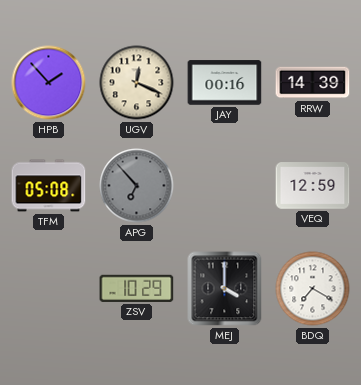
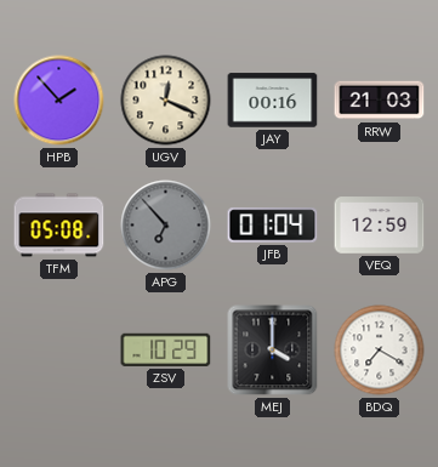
RRW: 14:39 -> 21:03
JFB: none -> 01:04
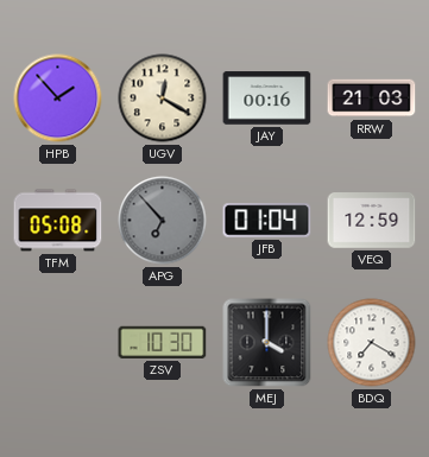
UGV: 12:19 -> 12:20
ZSV: 10:29 -> 10:30
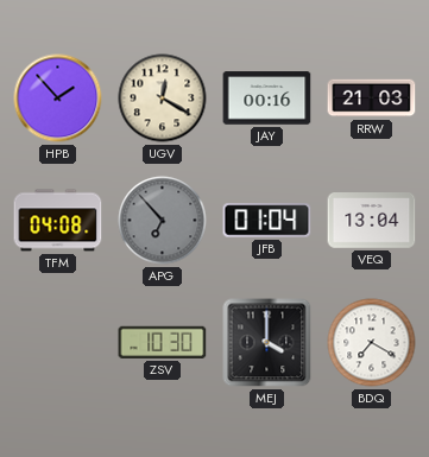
TFM: 05:08 -> 04:08
VEQ: 12:59 -> 13:04
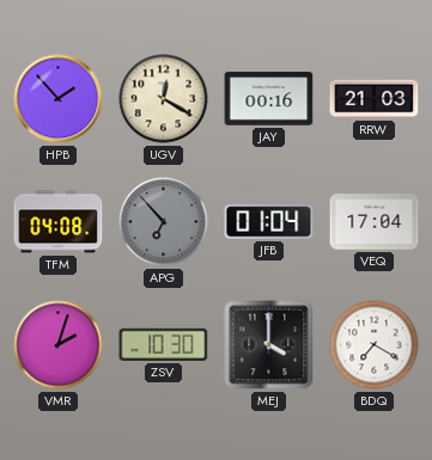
VEQ: 13:04 -> 17:04
VMR: none -> 2:03
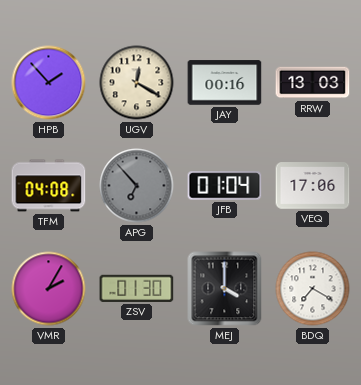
RRW: 21:03 -> 13:03
VEQ: 17:04 -> 17:06
VMR: 2:03 -> 2:05
ZSV: 10:30 -> 01:30
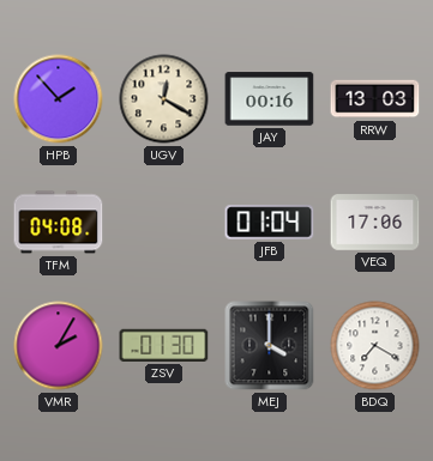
APG: 6:53 -> none
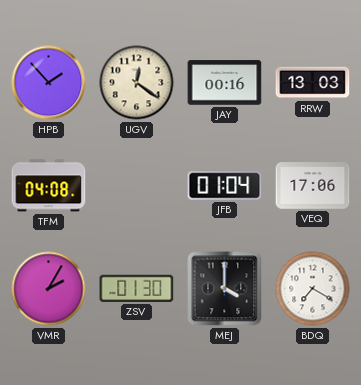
UGV: 12:20 -> 12:21
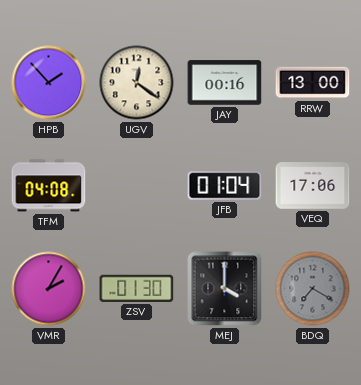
RRW: 13:03 -> 13:00
BDQ dial: white -> grey
